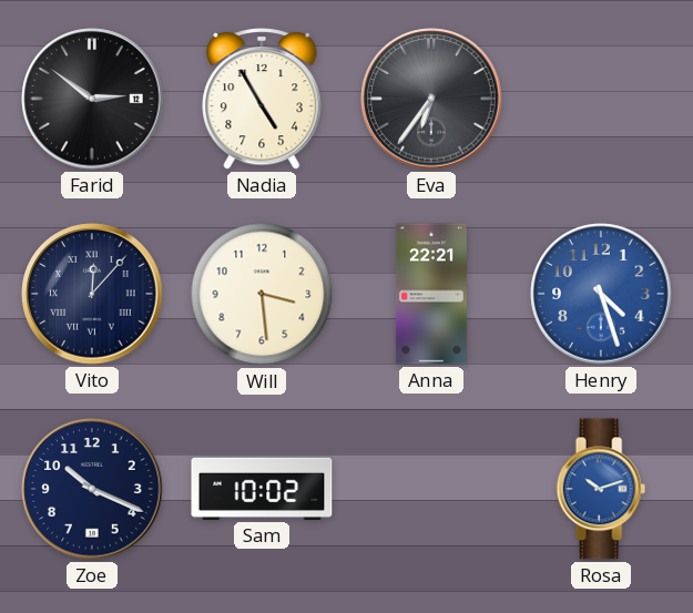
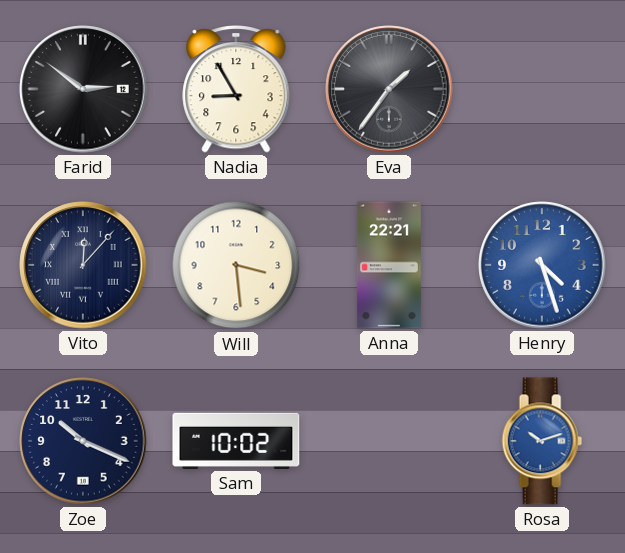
Nadia: 4:55 -> 8:55
Eva: 6:36 -> 1:36
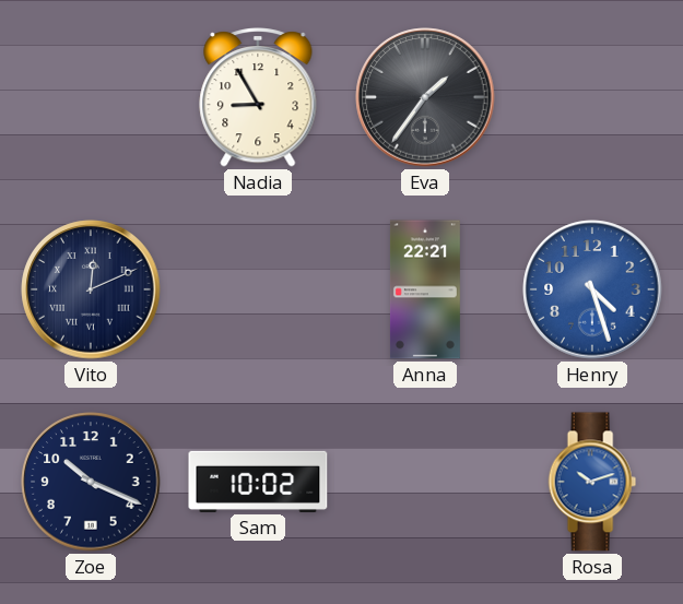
Farid: 2:51 -> none
Vito: 12:07 -> 12:11
Will: 3:29 -> none
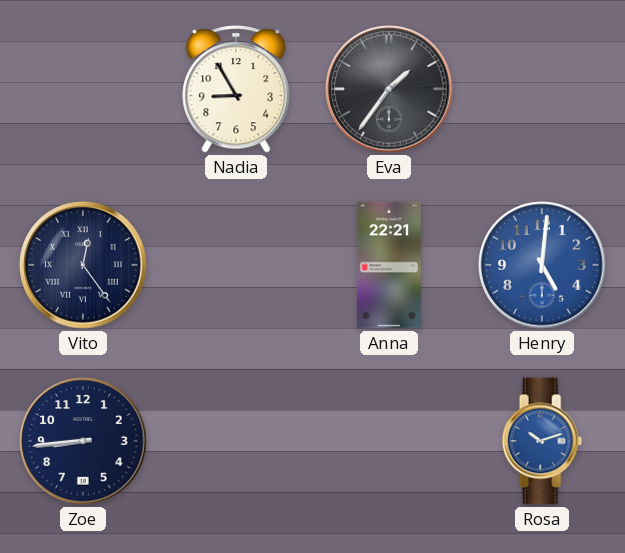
Vito: 12:11 -> 12:24
Henry: 4:27 -> 5:01
Zoe: 10:19 -> 8:44
Sam: 10:02 -> none
